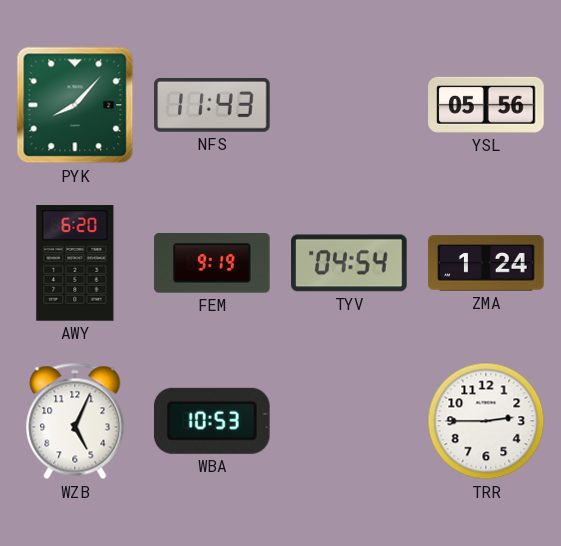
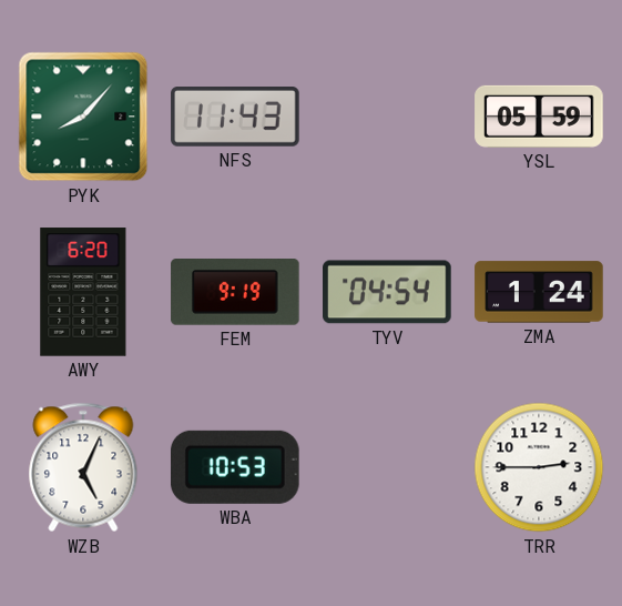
YSL: 05:56 -> 05:59
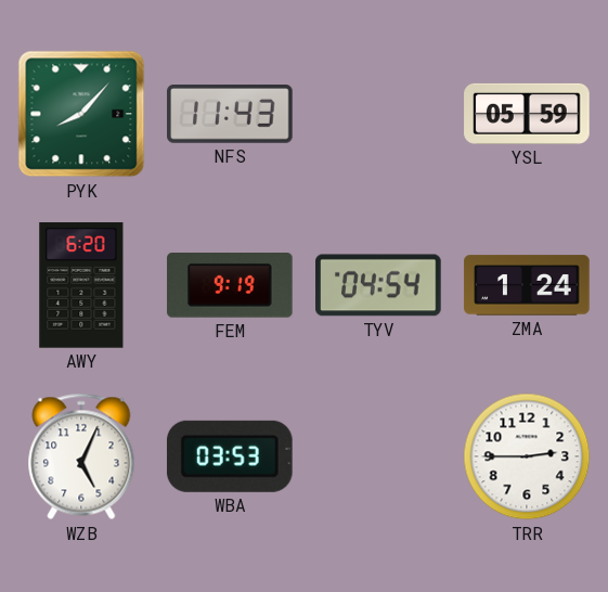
WBA: 10:53 -> 03:53
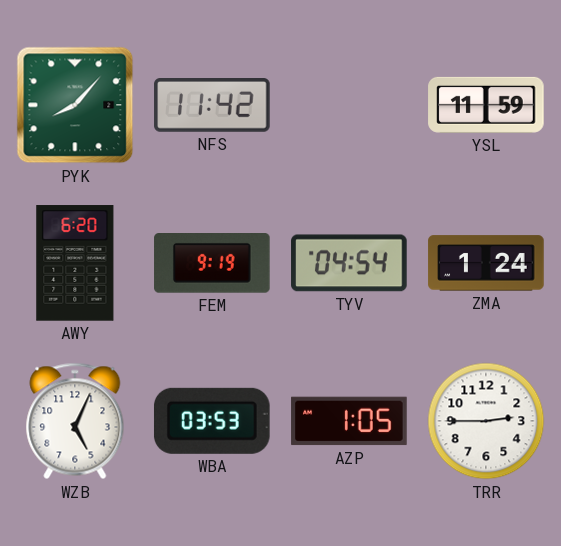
NFS: 11:43 -> 11:42
YSL: 05:59 -> 11:59
AZP: none -> 1:05
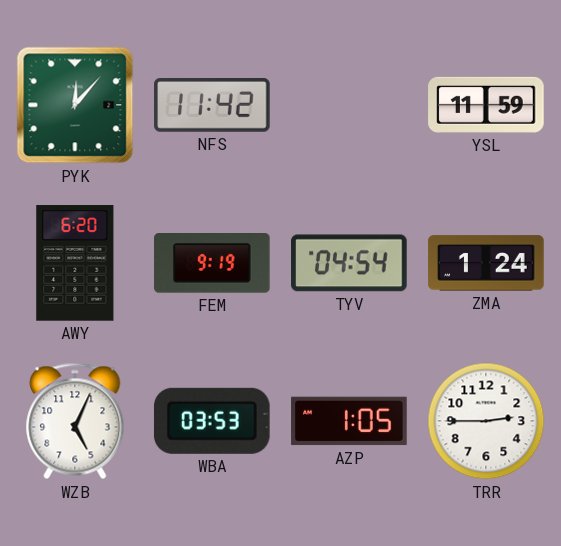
PYK: 8:07 -> 12:07
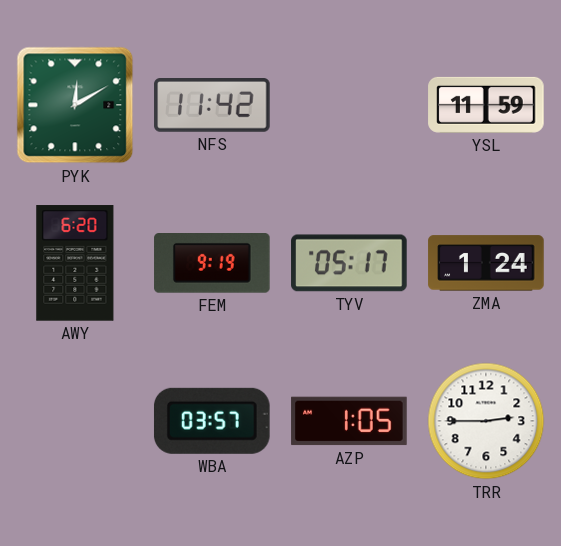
PYK: 12:07 -> 12:10
TYV: 04:54 -> 05:17
WZB: 5:04 -> none
WBA: 03:53 -> 03:57
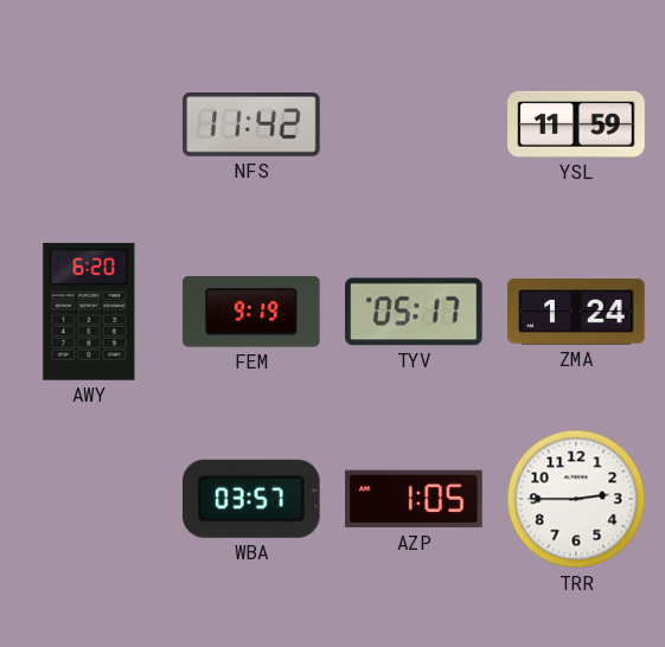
PYK: 12:10 -> none
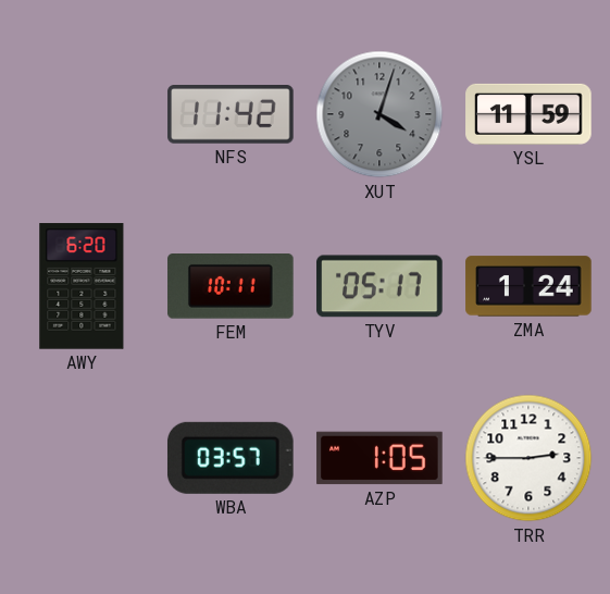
XUT: none -> 4:03
FEM: 9:19 -> 10:11
